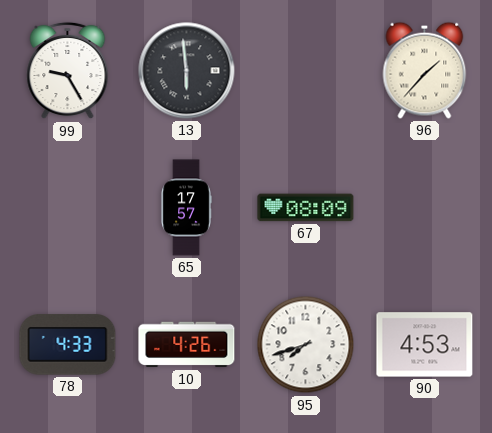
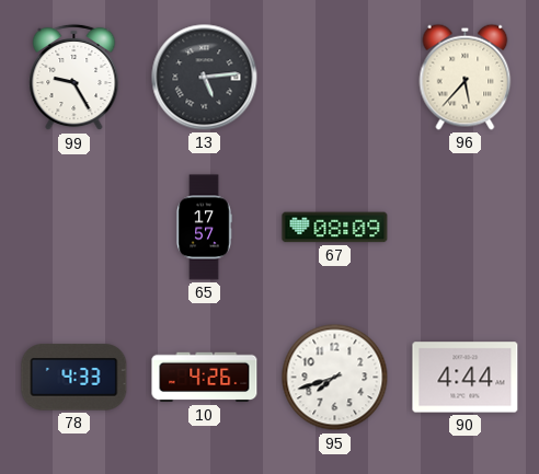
13: 5:59 -> 5:14
96: 1:37 -> 5:37
90: 4:53 -> 4:44
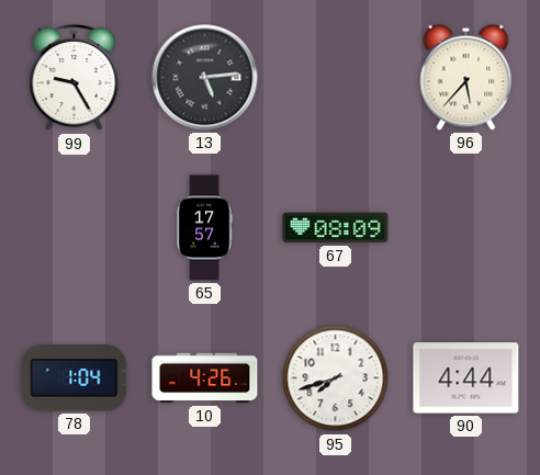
78: 4:33 -> 1:04
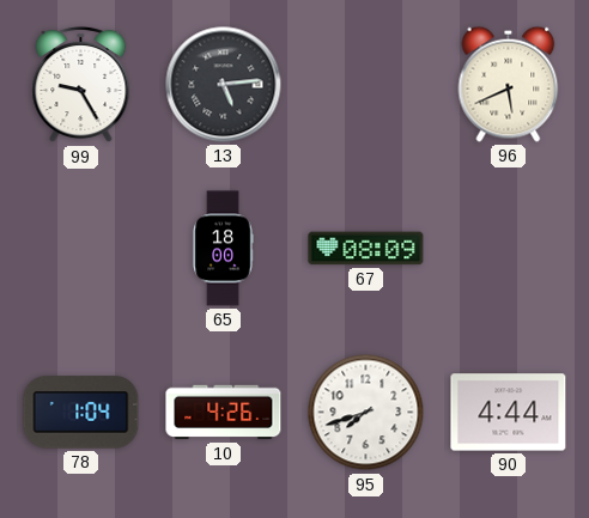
96: 5:37 -> 5:41
65: 17:57 -> 18:00
